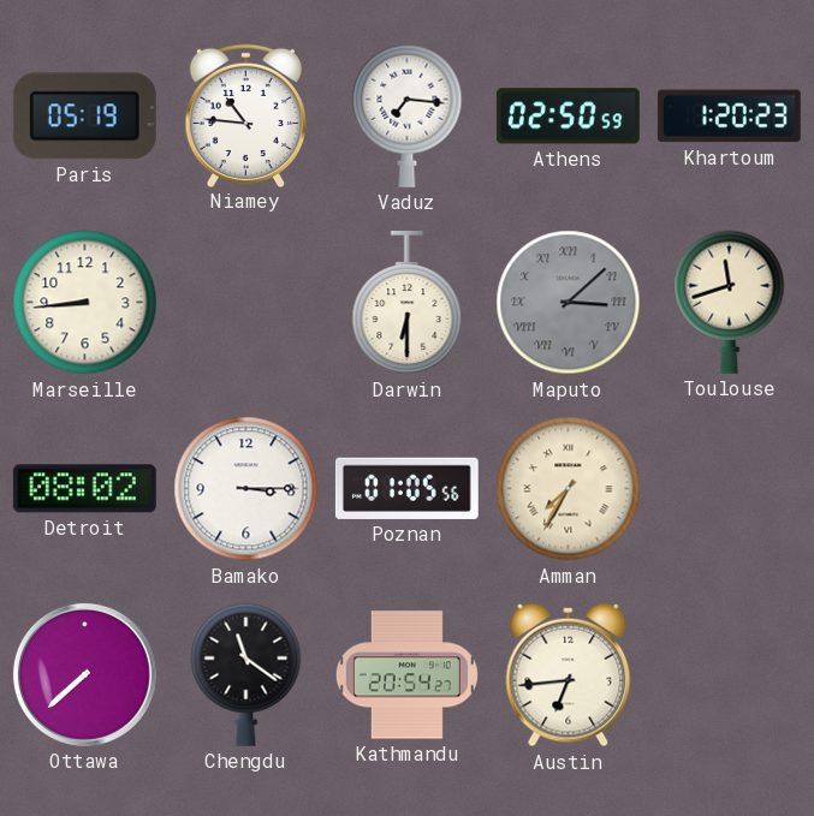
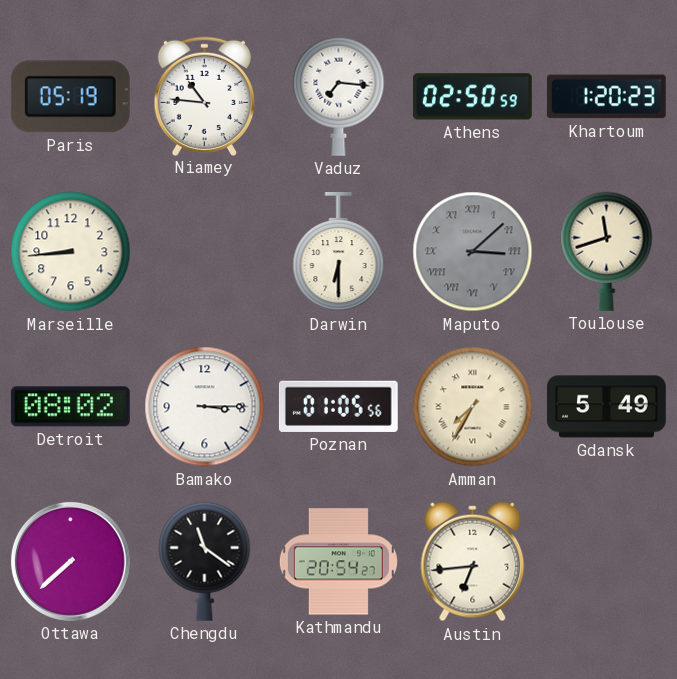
Gdansk: none -> 5:49
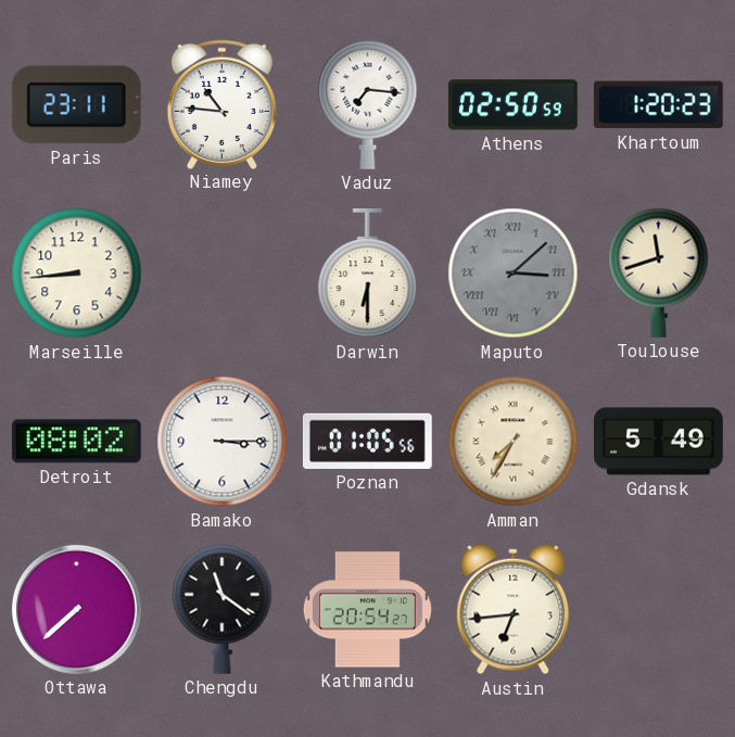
Paris: 05:19 -> 23:11
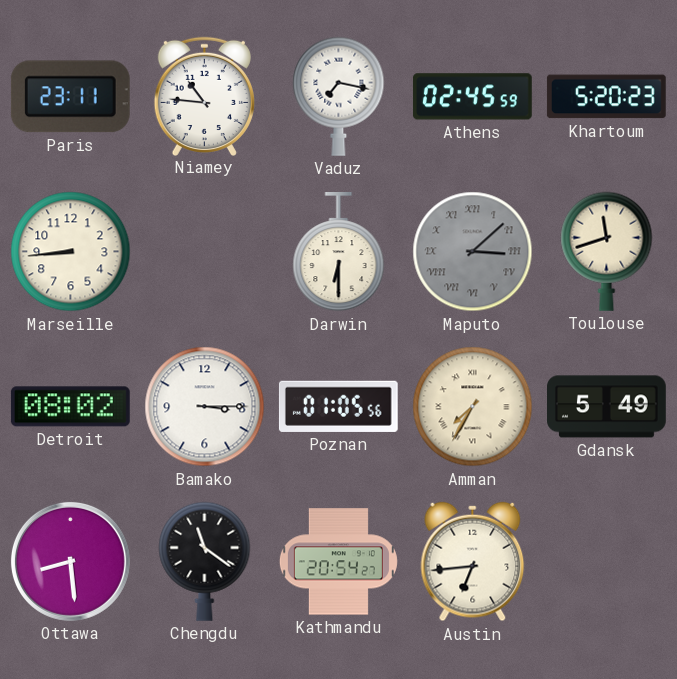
Vaduz: 7:16 -> 7:17
Athens: 02:50 -> 02:45
Khartoum: 1:20 -> 5:20
Ottawa: 7:38 -> 8:29
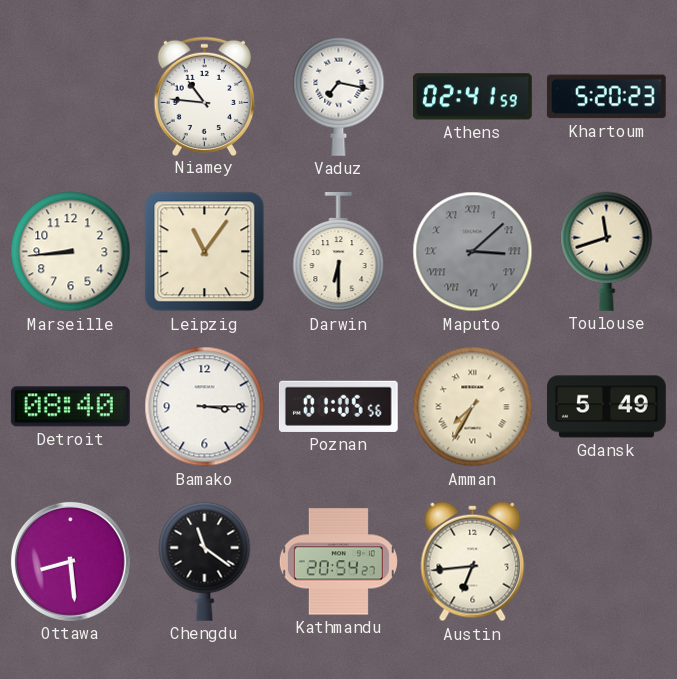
Paris: 23:11 -> none
Athens: 02:45 -> 02:41
Leipzig: none -> 11:06
Detroit: 08:02 -> 08:40
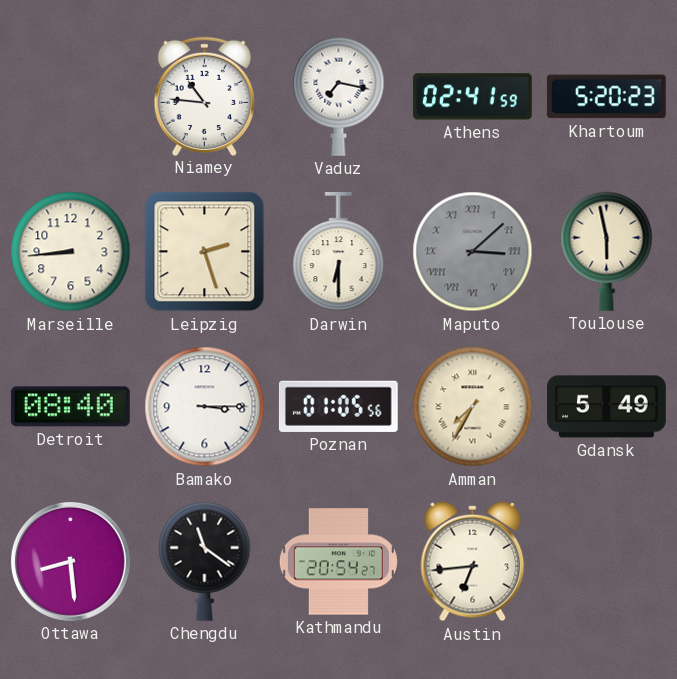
Leipzig: 11:06 -> 2:27
Toulouse: 11:42 -> 5:58
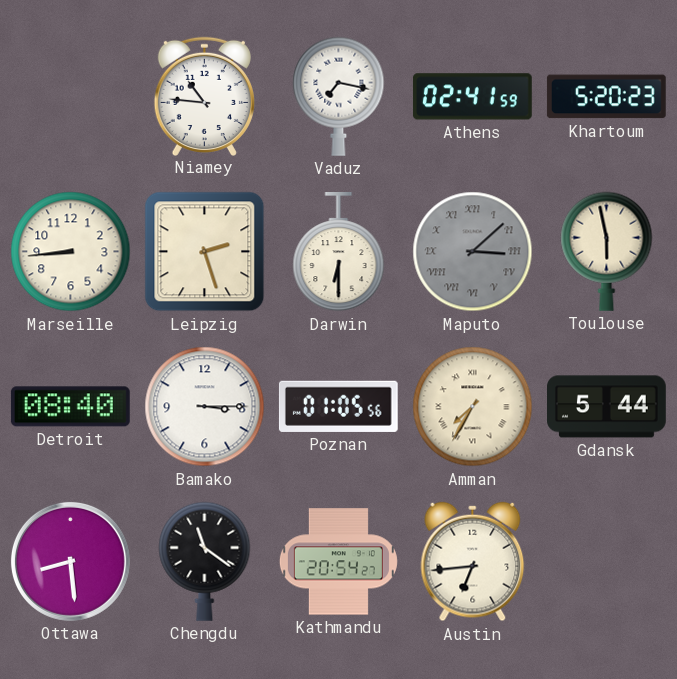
Gdansk: 5:49 -> 5:44
